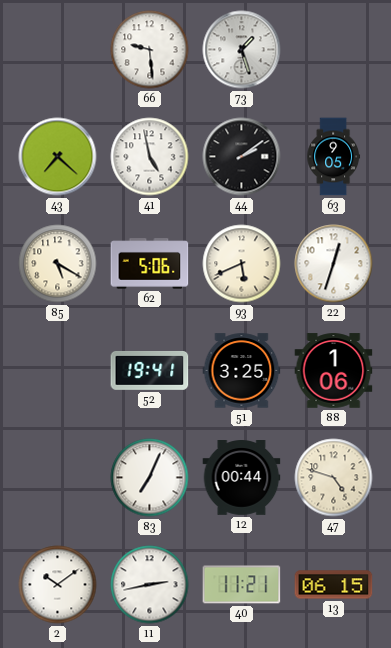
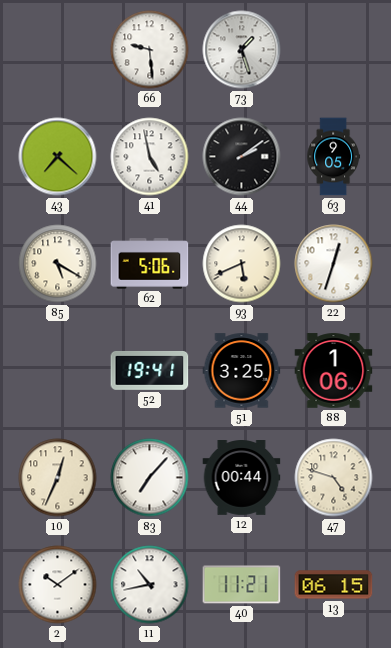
10: none -> 12:34
83: 7:04 -> 7:07
11: 2:43 -> 10:43
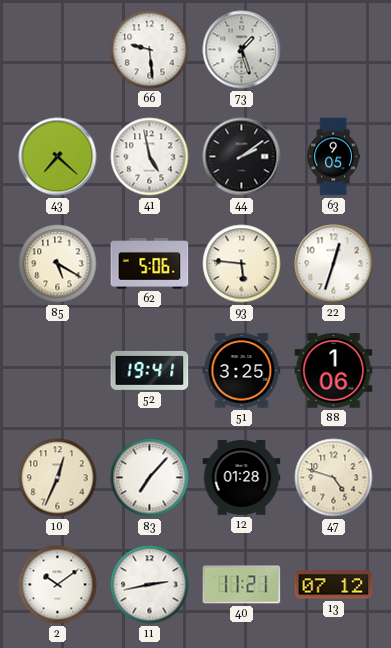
93: 5:41 -> 5:46
12: 00:44 -> 01:28
11: 10:43 -> 2:43
13: 06:15 -> 07:12
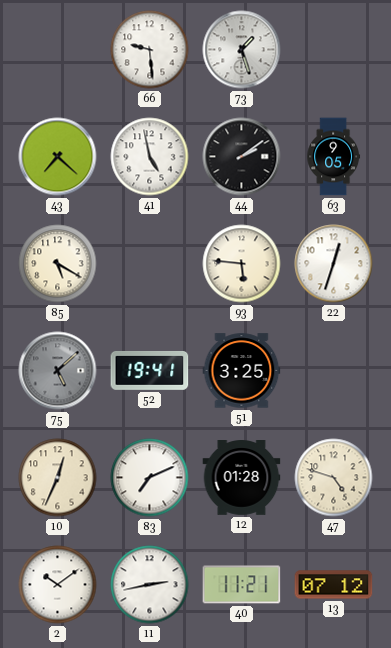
62: 5:06 -> none
75: none -> 5:08
88: 1:06 -> none
83: 7:07 -> 7:11
